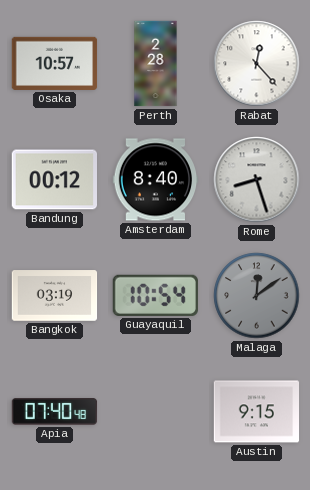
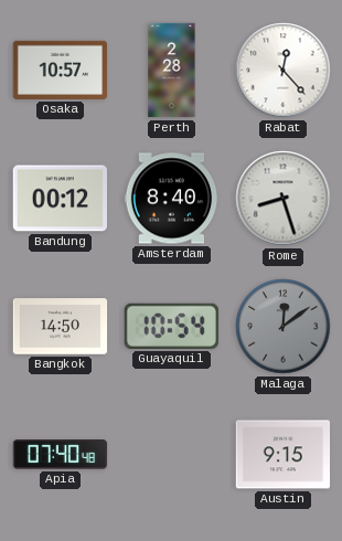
Bangkok: 03:19 -> 14:50
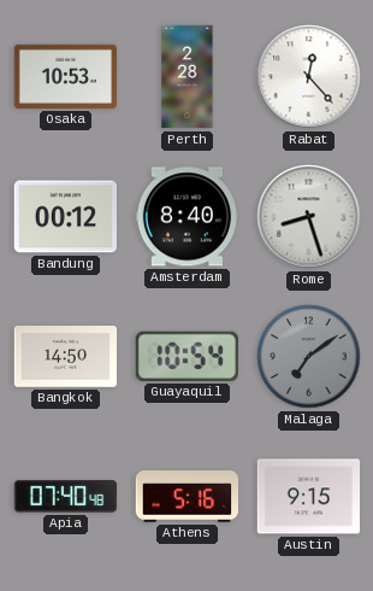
Osaka: 10:57 -> 10:53
Malaga: 12:09 -> 7:09
Athens: none -> 5:16
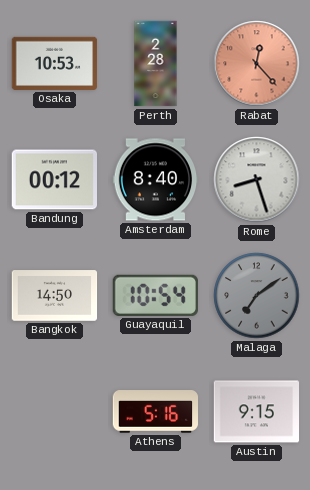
Rabat dial: white -> salmon
Apia: 07:40 -> none
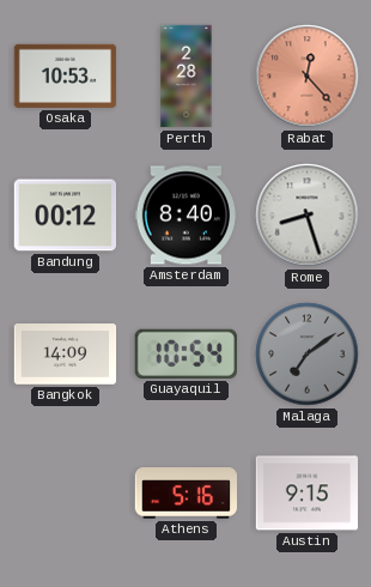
Bangkok: 14:50 -> 14:09
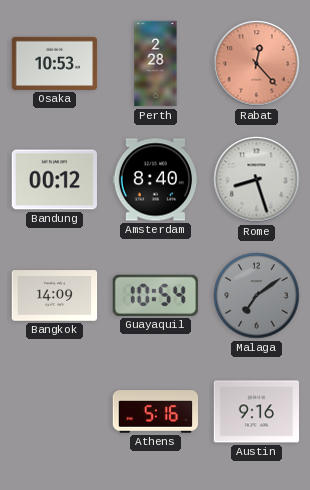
Austin: 9:15 -> 9:16
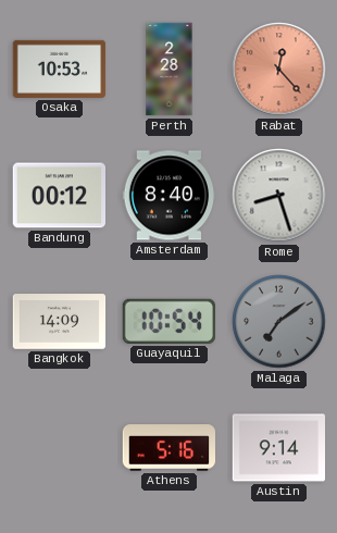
Austin: 9:16 -> 9:14
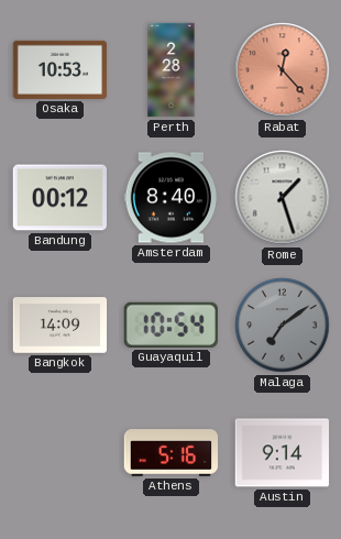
Rome: 8:27 -> 1:27
